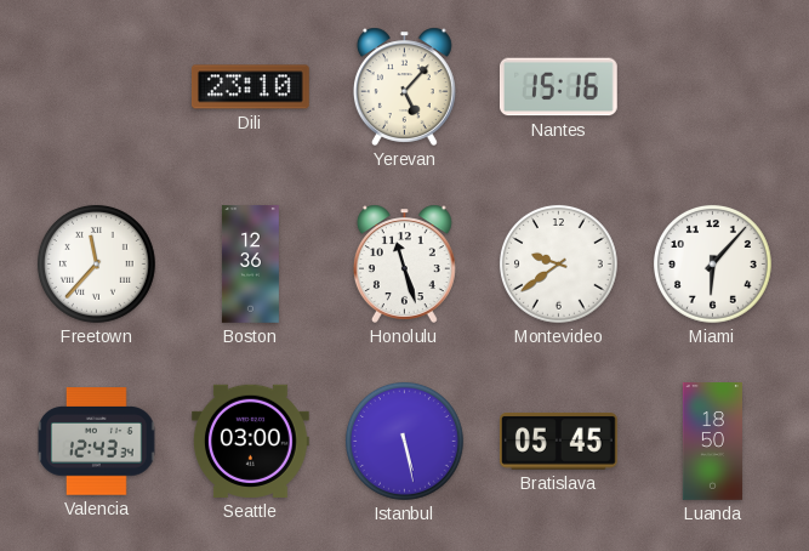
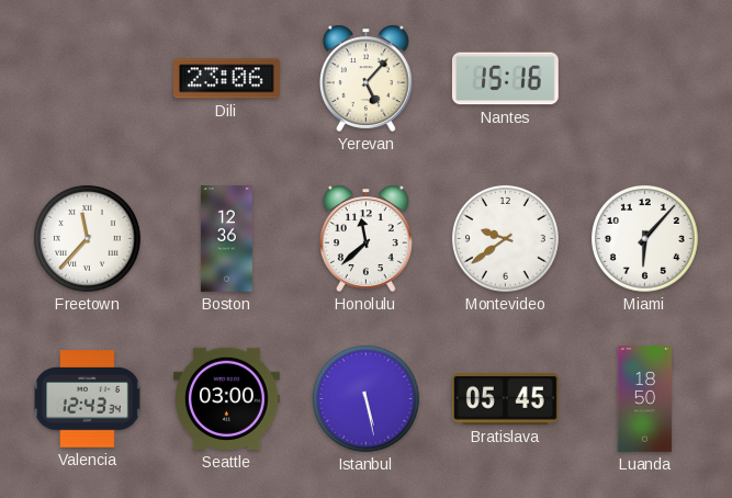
Dili: 23:10 -> 23:06
Honolulu: 11:27 -> 11:38
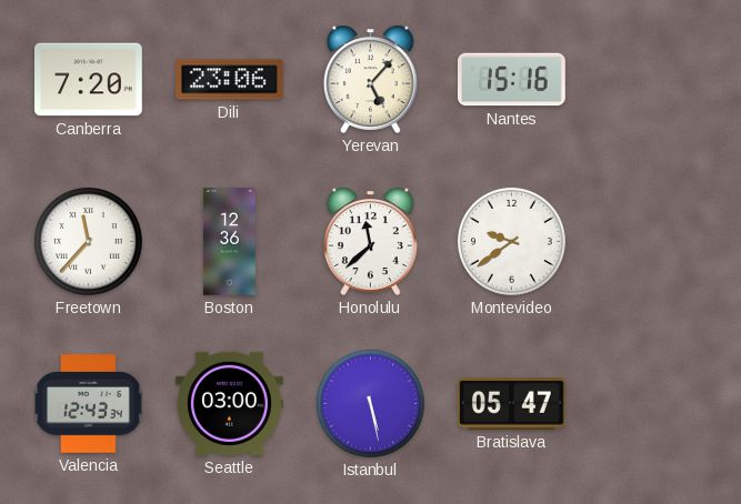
Canberra: none -> 7:20
Miami: 6:07 -> none
Bratislava: 05:45 -> 05:47
Luanda: 18:50 -> none
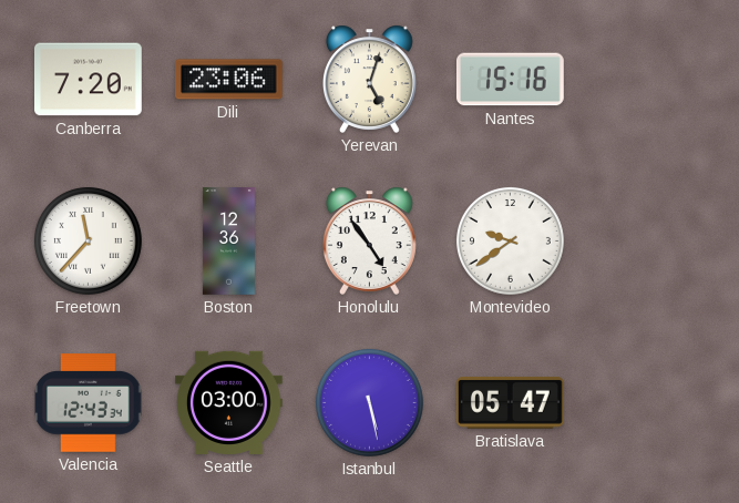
Yerevan: 5:07 -> 5:03
Honolulu: 11:38 -> 4:54
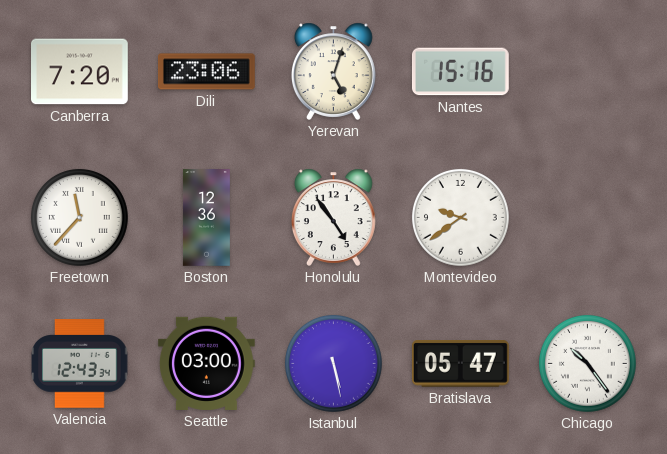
Chicago: none -> 10:24
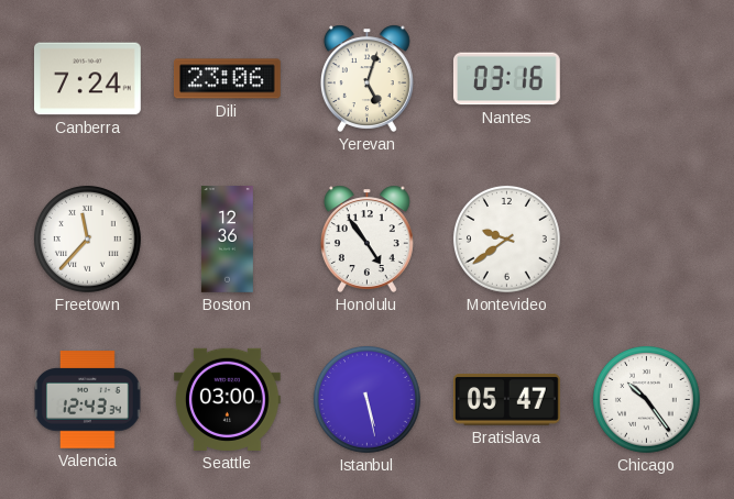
Canberra: 7:20 -> 7:24
Nantes: 15:16 -> 03:16
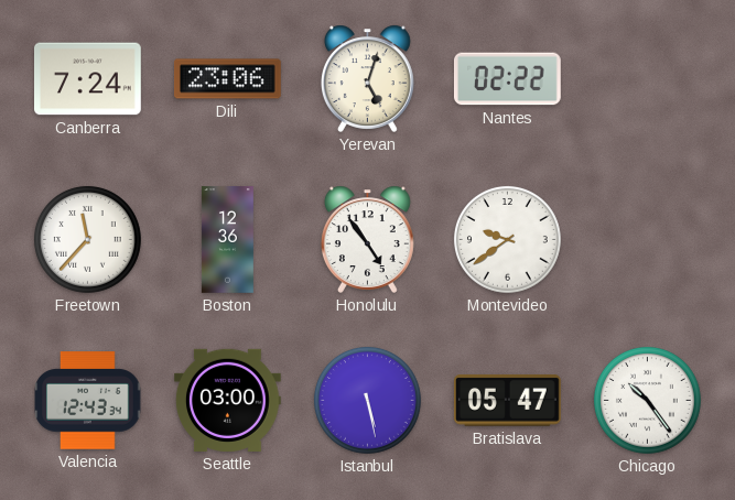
Nantes: 03:16 -> 02:22
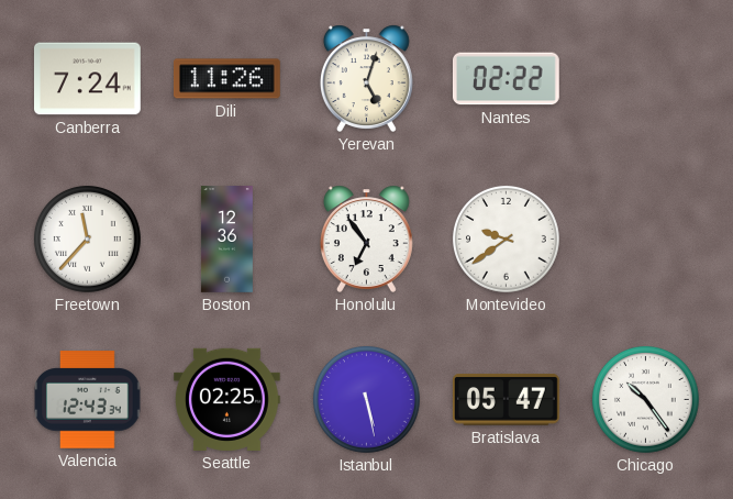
Dili: 23:06 -> 11:26
Honolulu: 4:54 -> 6:54
Seattle: 03:00 -> 02:25
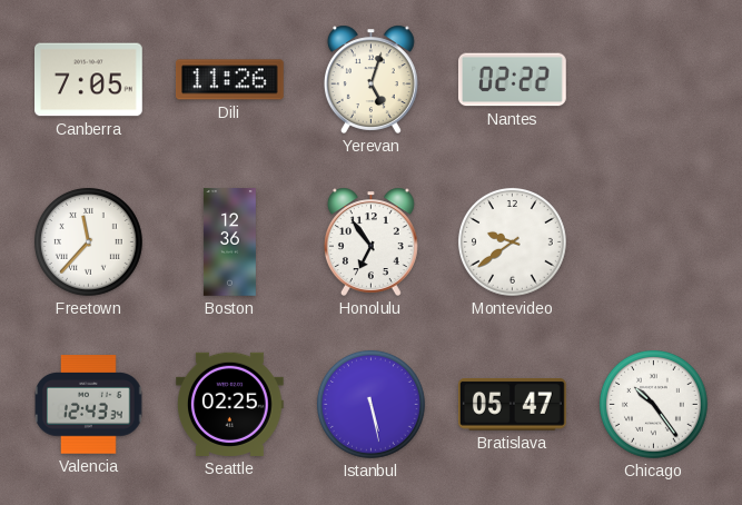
Canberra: 7:24 -> 7:05
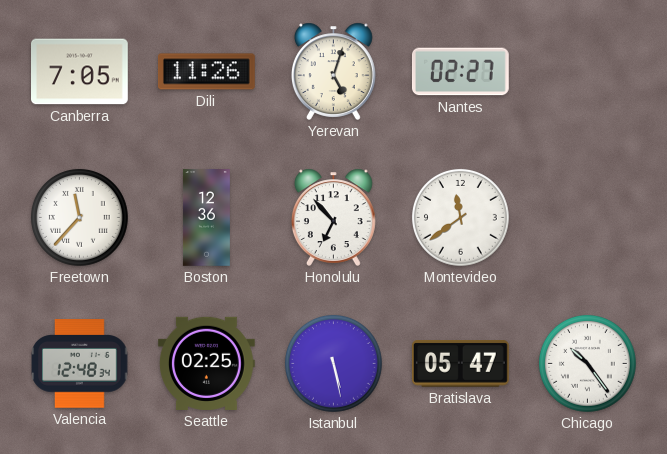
Nantes: 02:22 -> 02:27
Honolulu: 6:54 -> 6:53
Montevideo: 9:39 -> 11:39
Valencia: 12:43 -> 12:48
